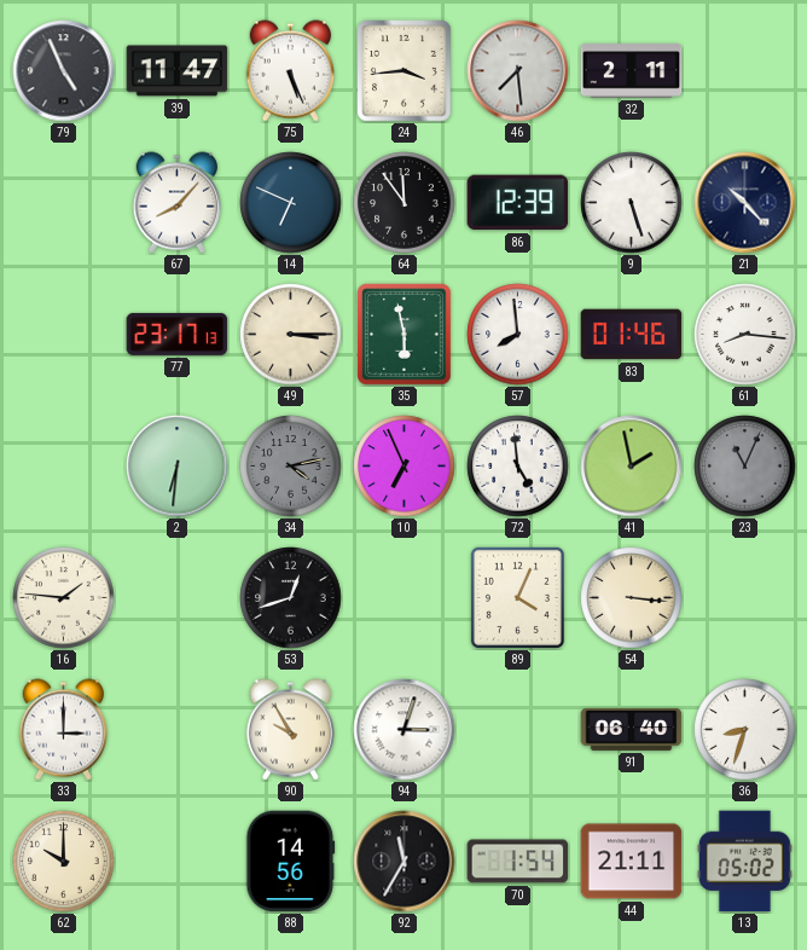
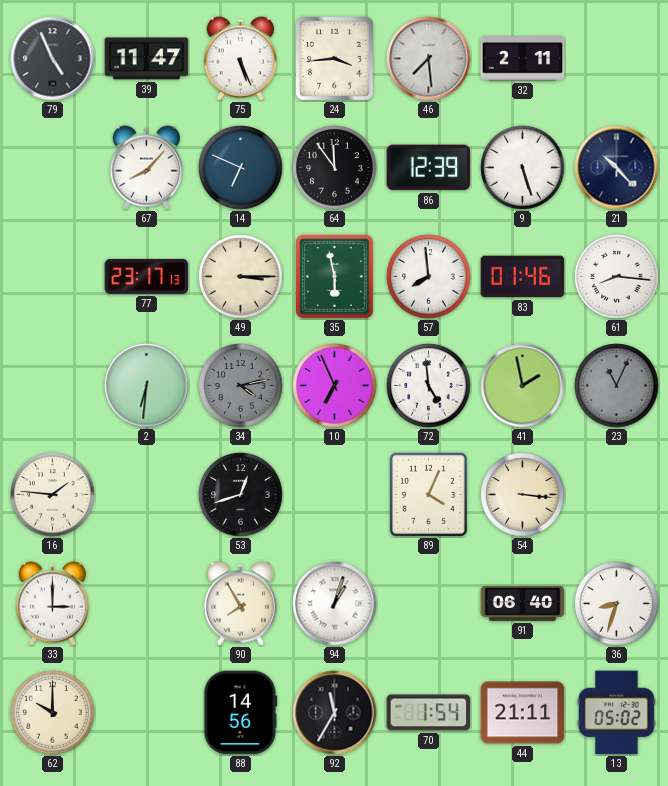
90: 9:55 -> 7:55
94: 3:03 -> 1:03
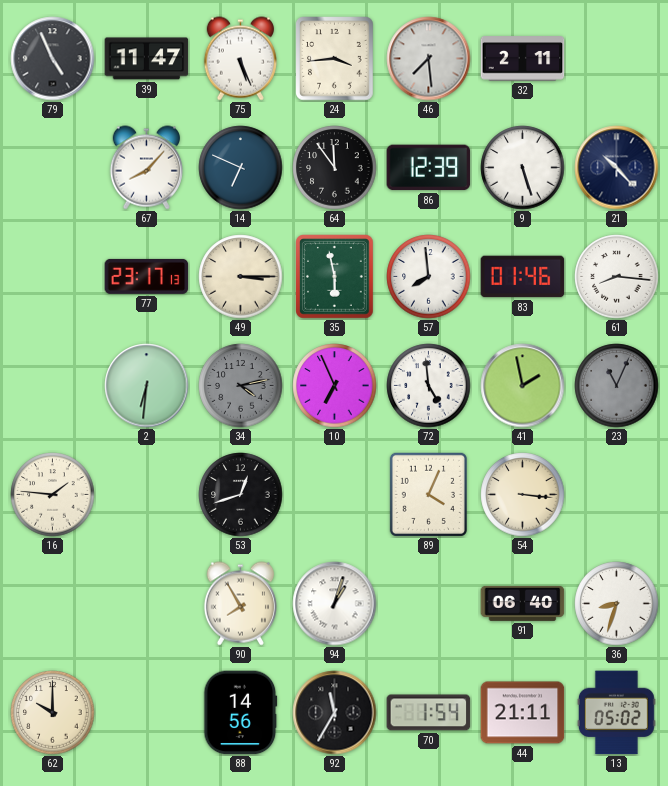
33: 3:00 -> none
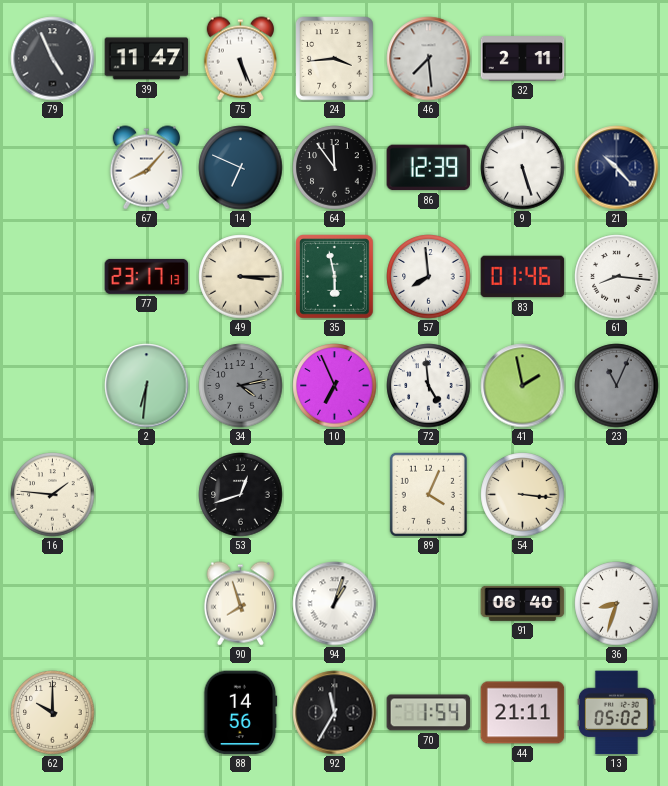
90: 7:55 -> 7:57
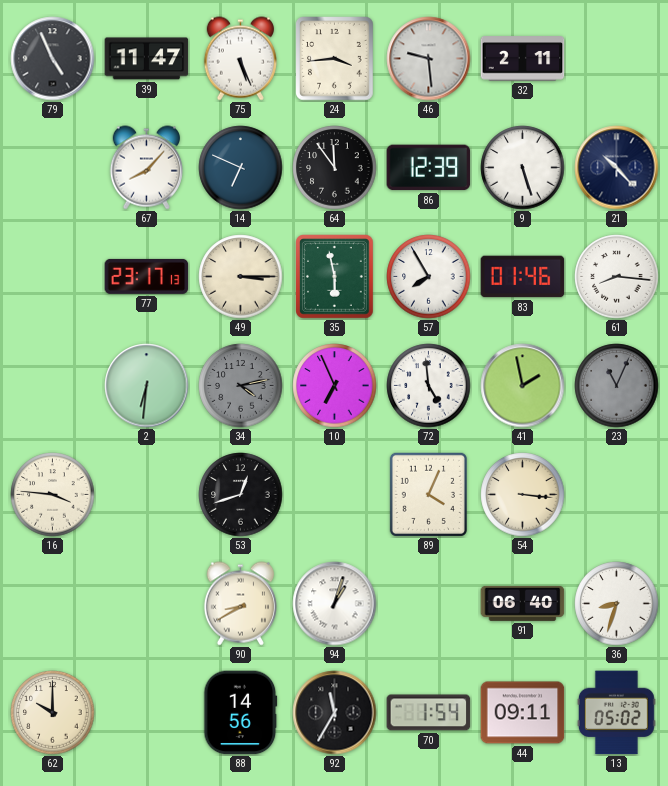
46: 7:29 -> 9:29
57: 7:59 -> 7:55
16: 1:46 -> 3:46
90: 7:57 -> 8:40
44: 21:11 -> 09:11
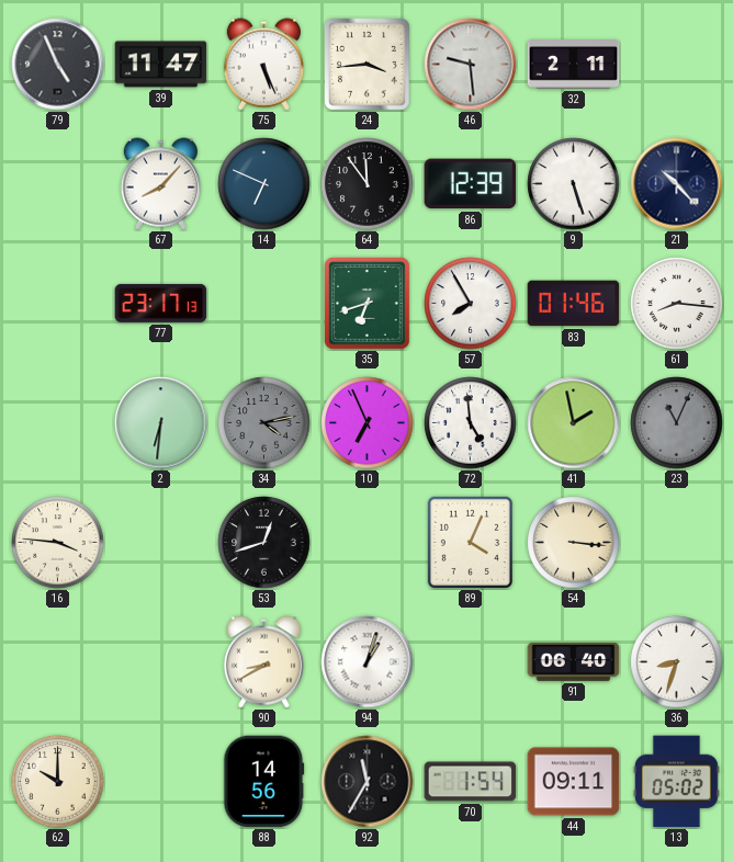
49: 3:15 -> none
35: 5:58 -> 6:42
